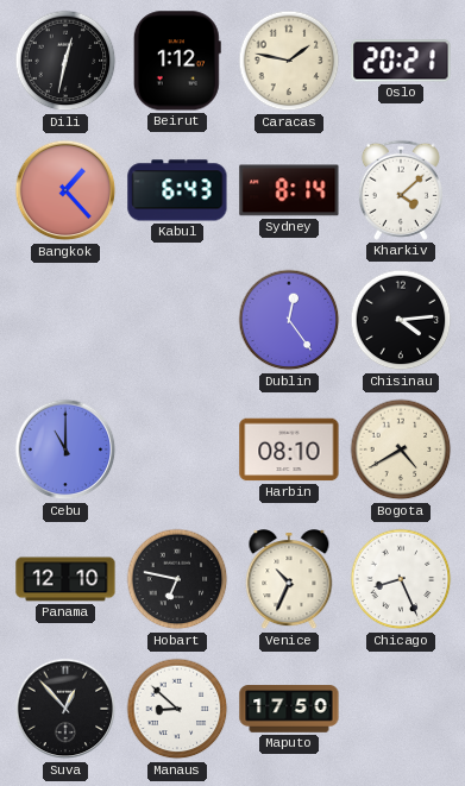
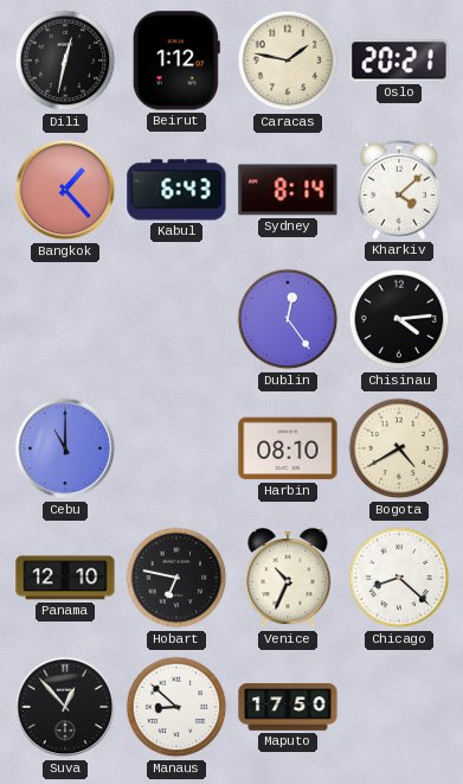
Chicago: 8:26 -> 8:22
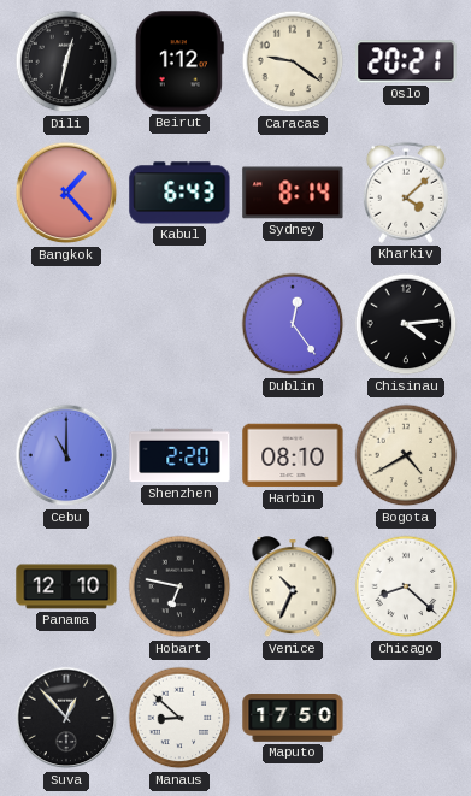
Caracas: 1:47 -> 9:21
Shenzhen: none -> 2:20
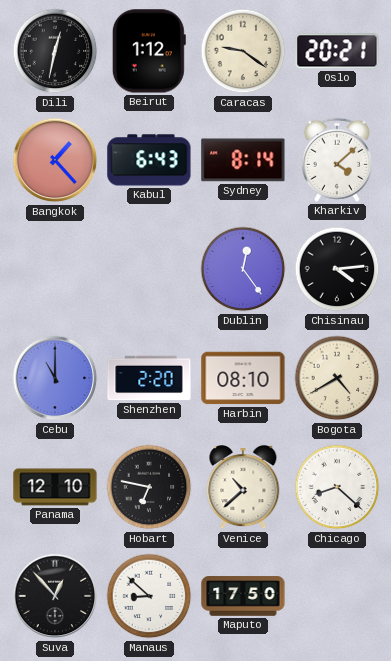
Venice: 10:34 -> 10:38
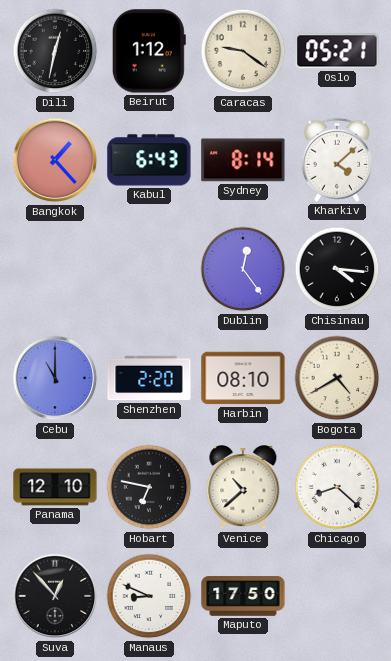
Oslo: 20:21 -> 05:21
Chisinau: 4:14 -> 4:16
Manaus: 8:52 -> 8:49
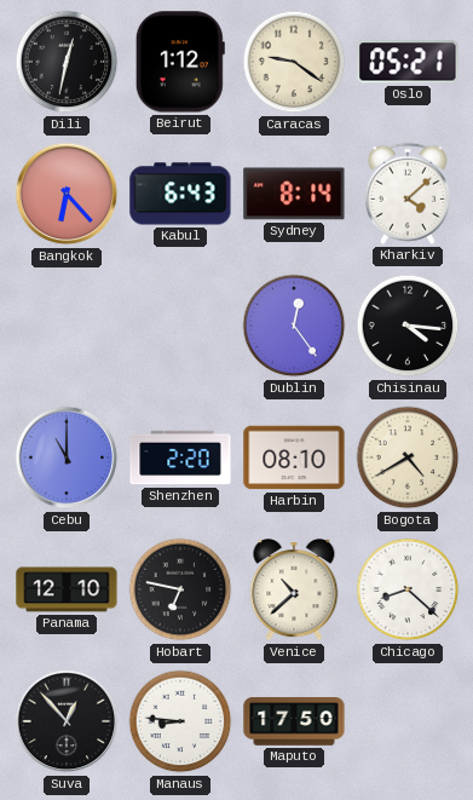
Bangkok: 1:23 -> 6:23
Manaus: 8:49 -> 8:46
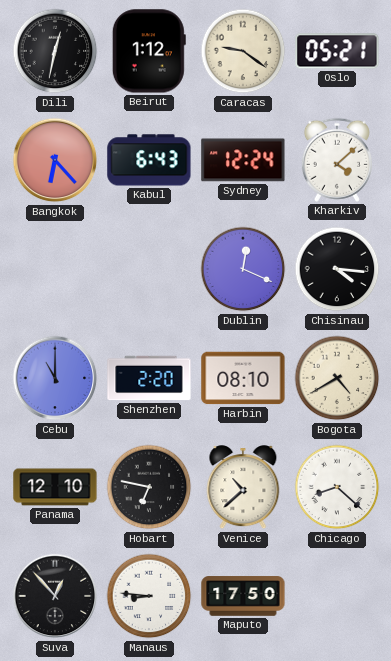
Sydney: 8:14 -> 12:24
Dublin: 12:24 -> 12:19
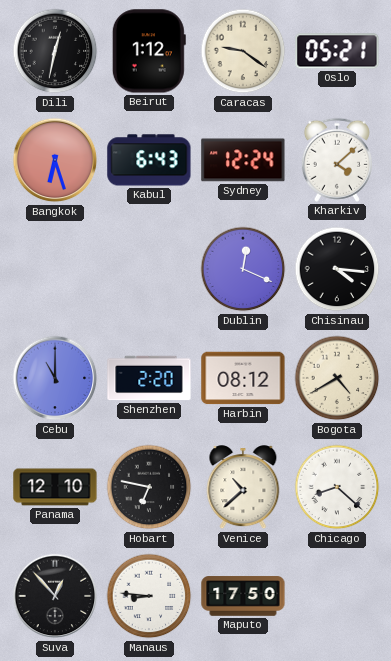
Bangkok: 6:23 -> 6:27
Harbin: 08:10 -> 08:12
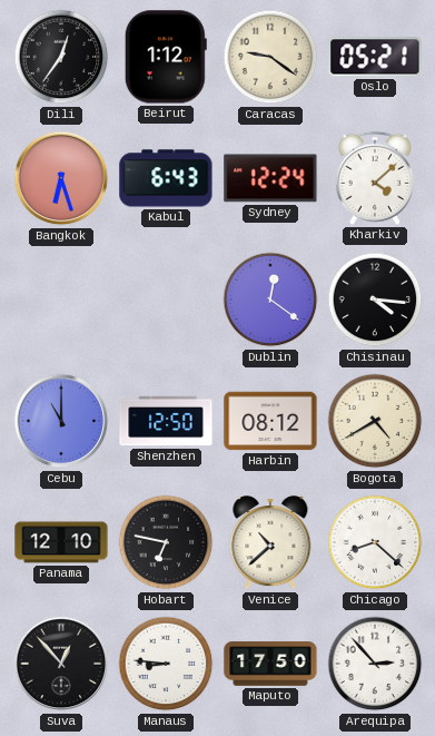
Dili: 12:32 -> 12:36
Dublin: 12:19 -> 12:21
Shenzhen: 2:20 -> 12:50
Arequipa: none -> 2:53
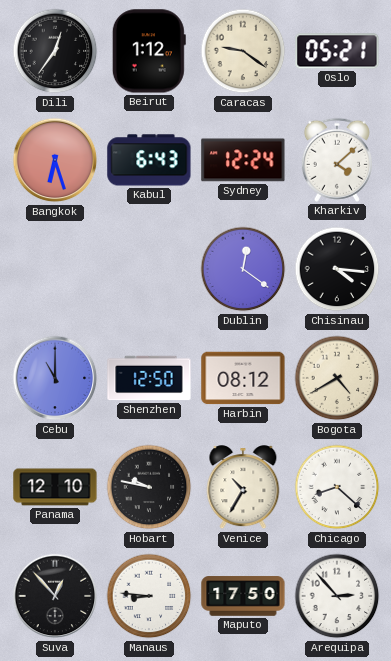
Hobart: 6:47 -> 9:47
Venice: 10:38 -> 10:35
